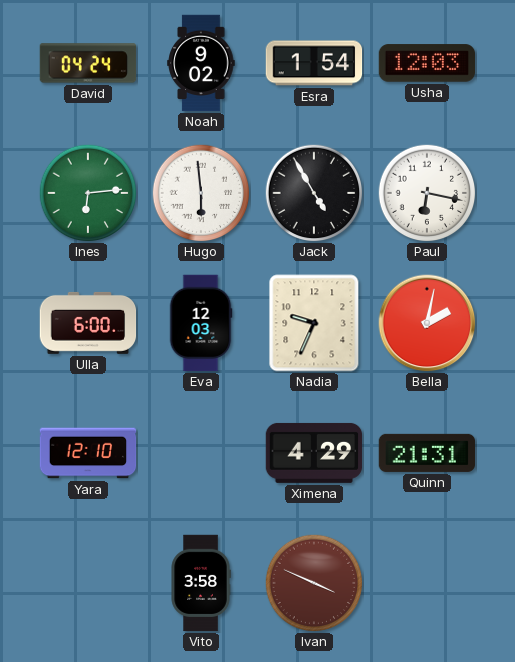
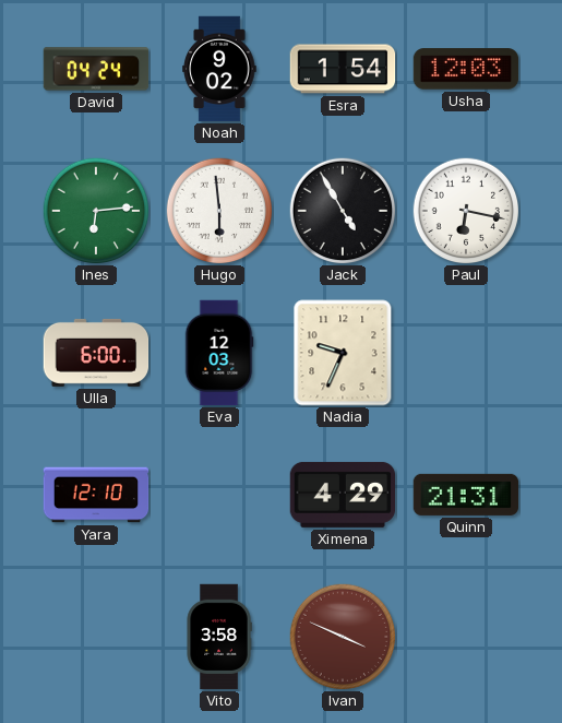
Bella: 2:02 -> none
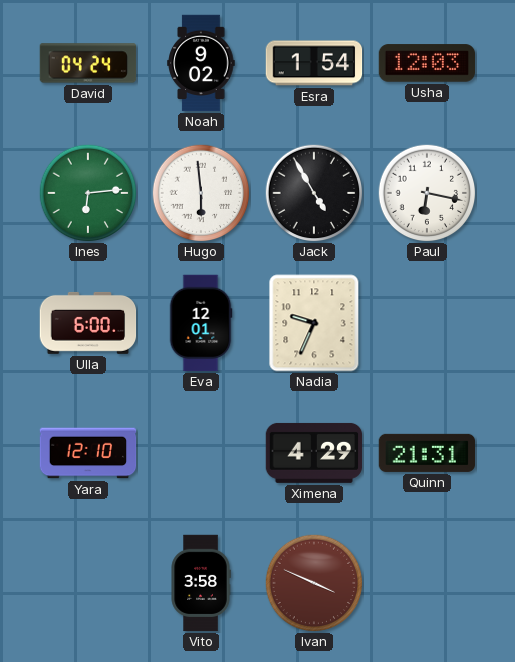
Eva: 12:03 -> 12:01
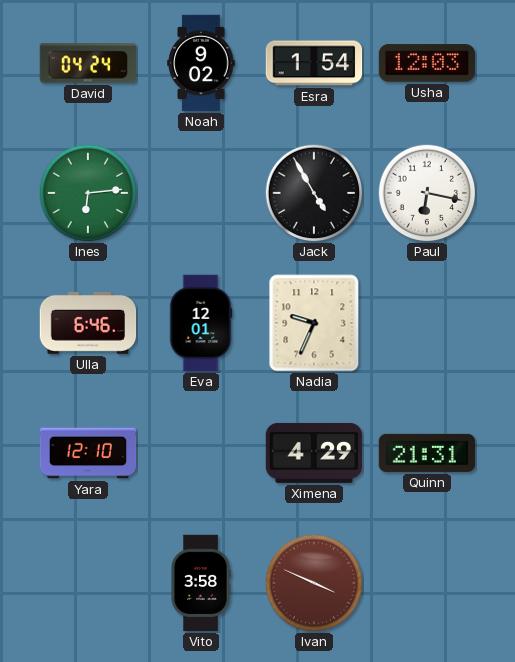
Hugo: 5:59 -> none
Ulla: 6:00 -> 6:46
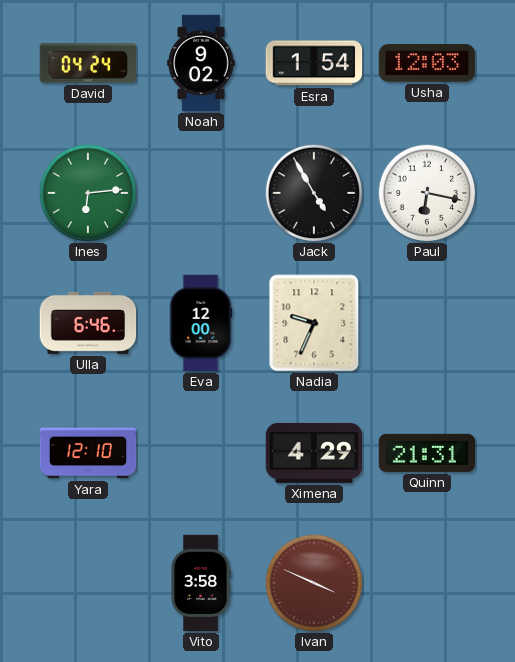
Eva: 12:01 -> 12:00
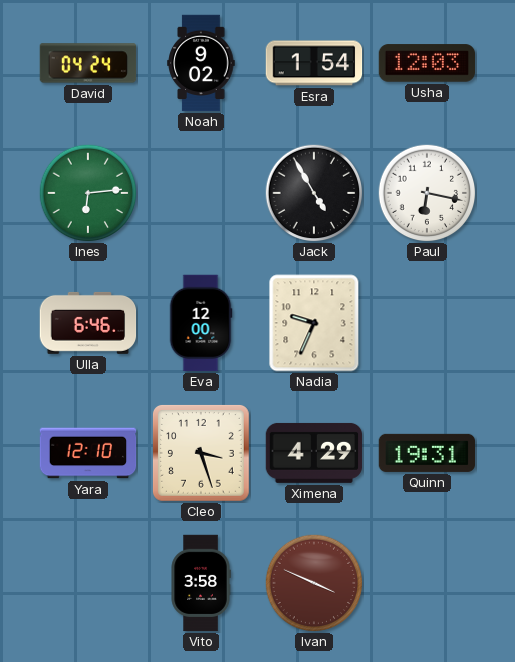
Cleo: none -> 3:27
Quinn: 21:31 -> 19:31
